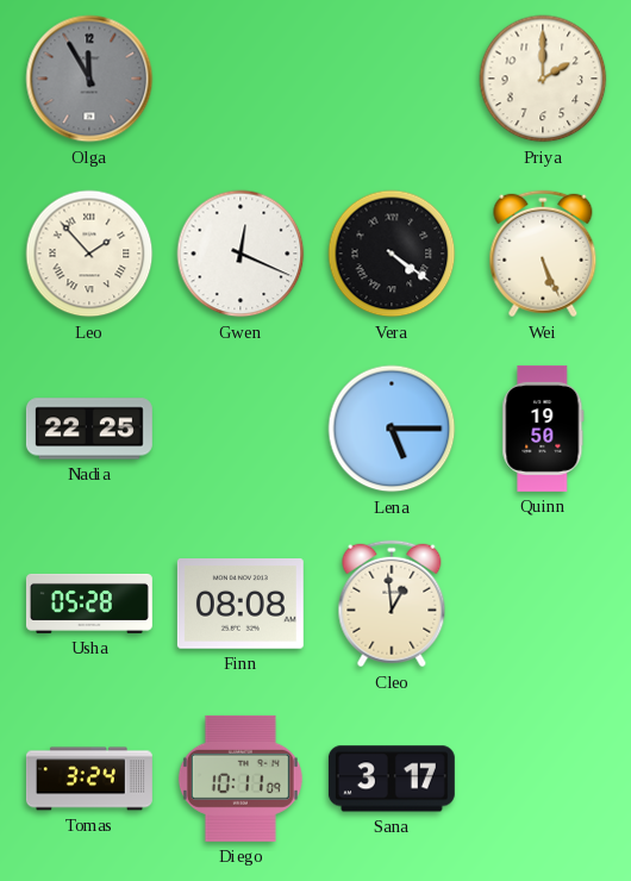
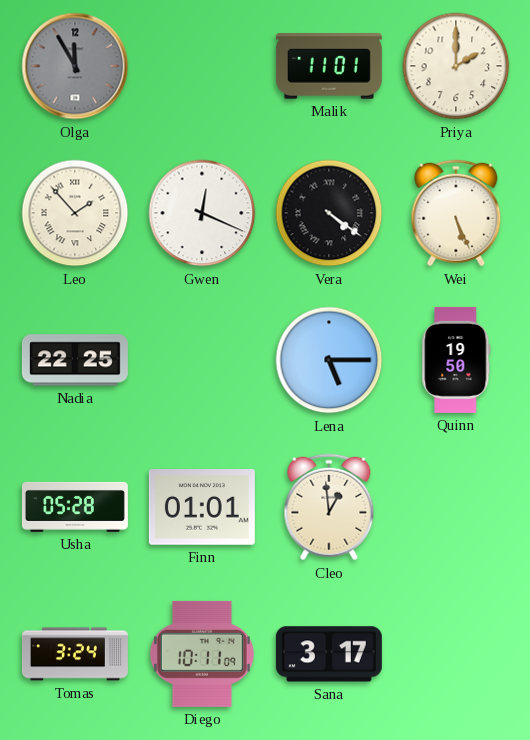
Malik: none -> 11:01
Finn: 08:08 -> 01:01
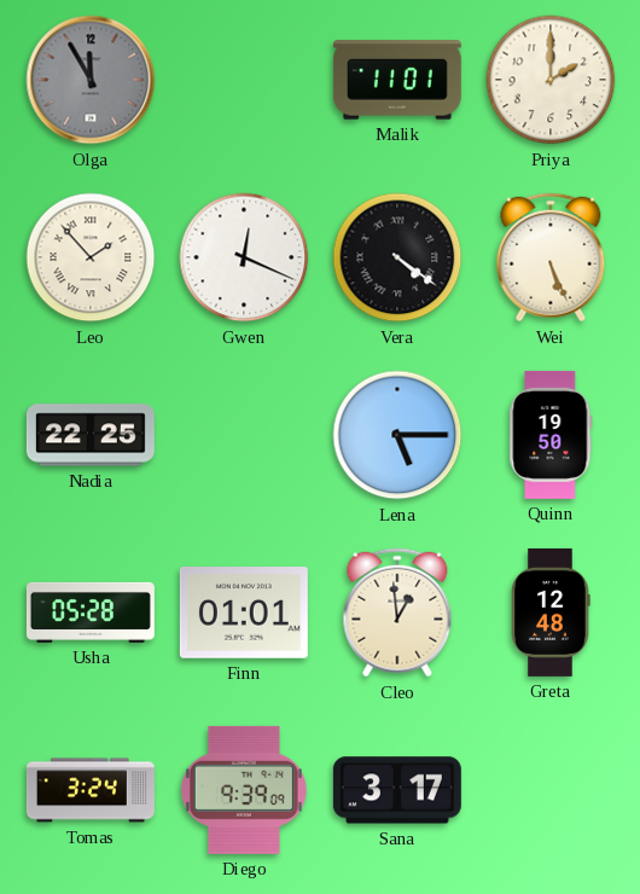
Greta: none -> 12:48
Diego: 10:11 -> 9:39
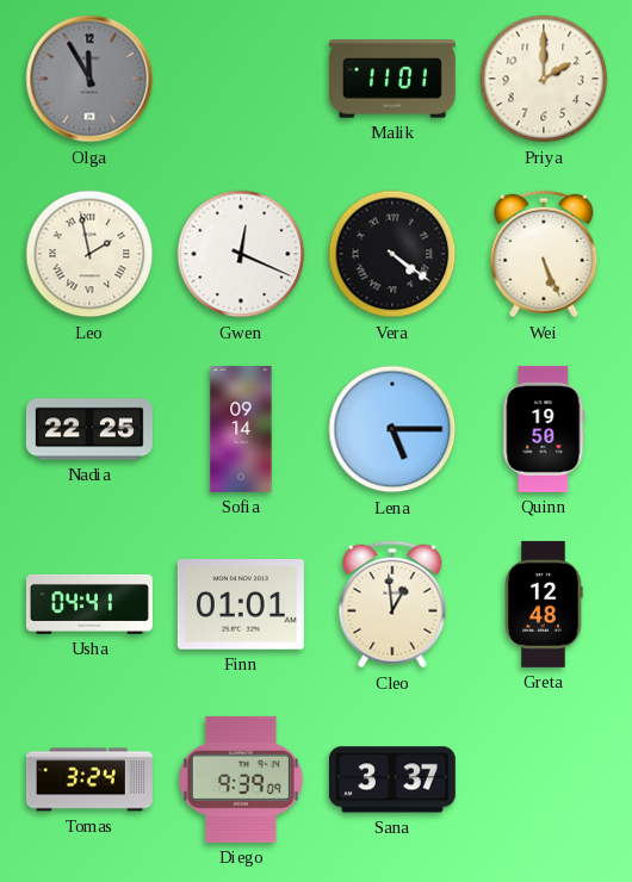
Leo: 1:53 -> 1:58
Sofia: none -> 09:14
Usha: 05:28 -> 04:41
Sana: 3:17 -> 3:37
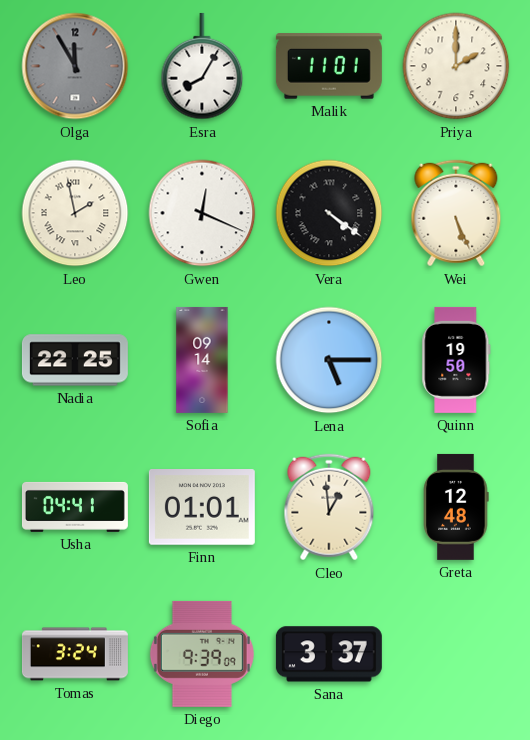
Esra: none -> 8:05
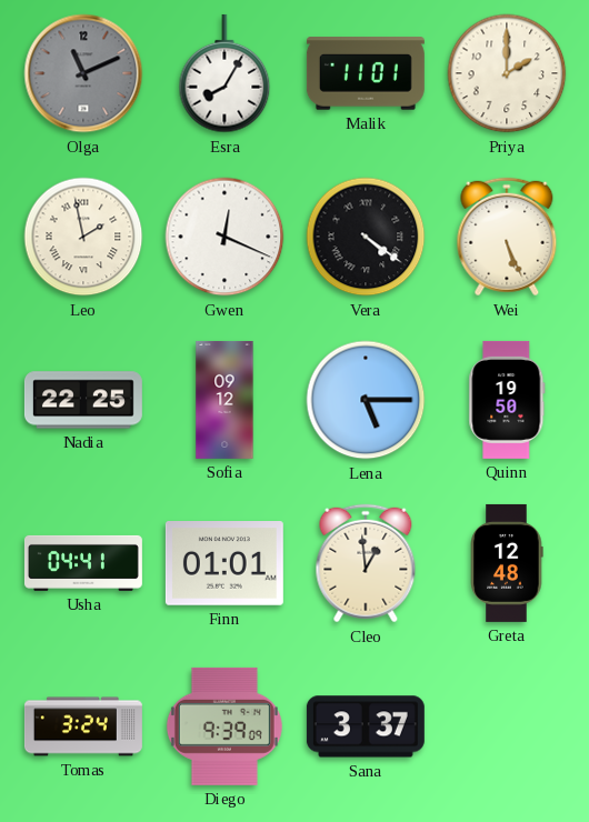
Olga: 11:55 -> 11:11
Sofia: 09:14 -> 09:12
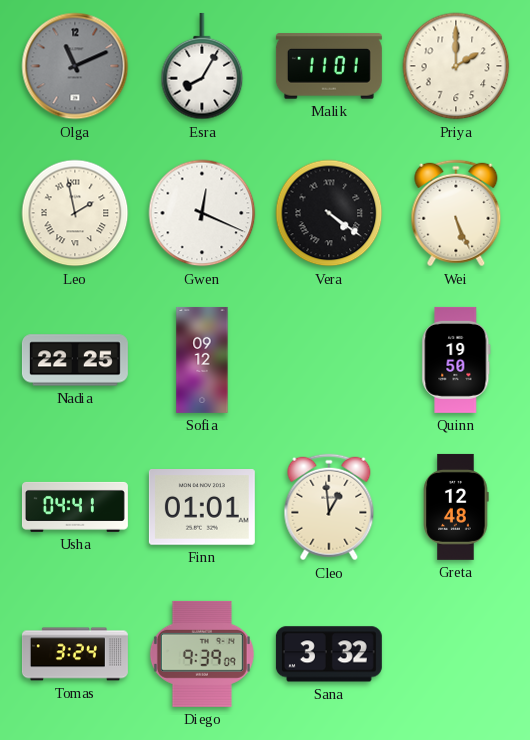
Lena: 5:15 -> none
Sana: 3:37 -> 3:32
